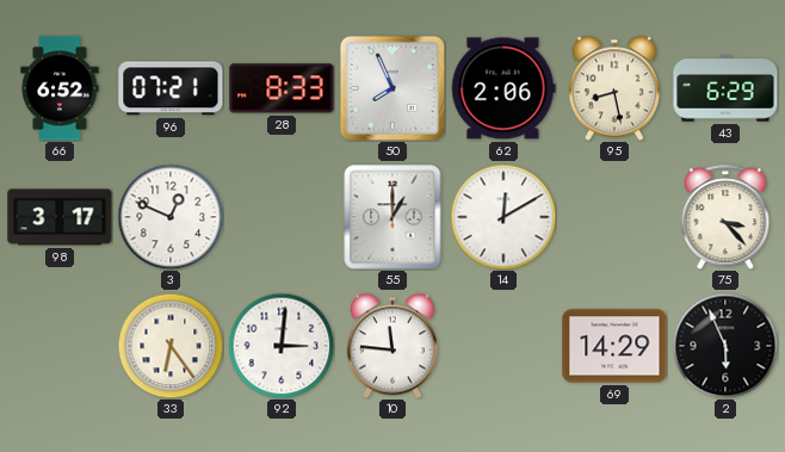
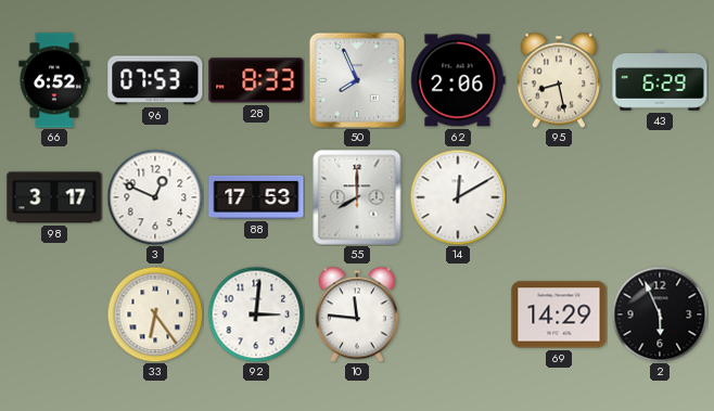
96: 07:21 -> 07:53
88: none -> 17:53
55: 1:00 -> 8:00
75: 3:23 -> none
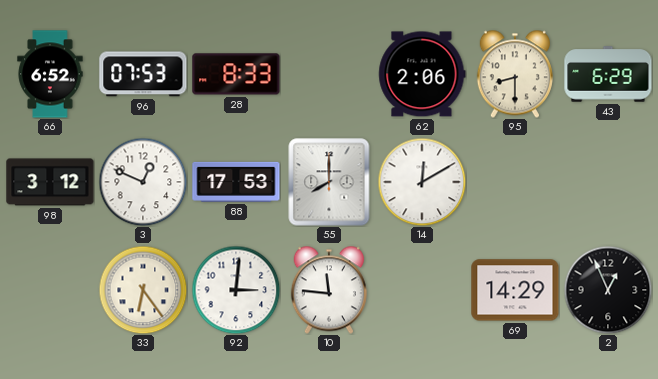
50: 7:56 -> none
95: 8:28 -> 8:30
98: 3:17 -> 3:12
2: 5:56 -> 12:56
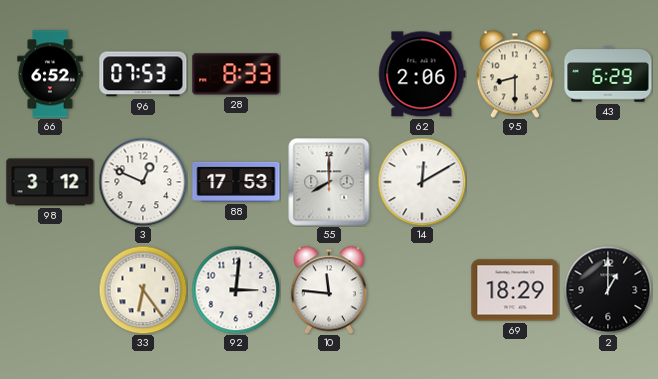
69: 14:29 -> 18:29
2: 12:56 -> 1:00
